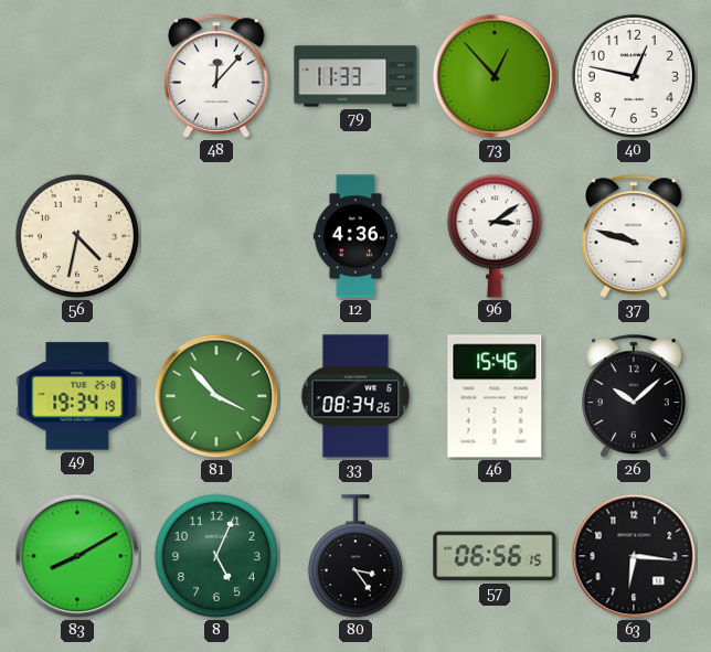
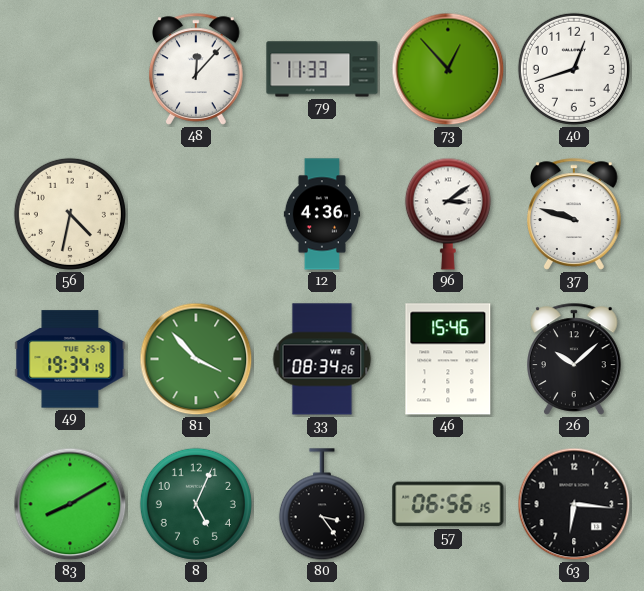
40: 12:47 -> 12:42
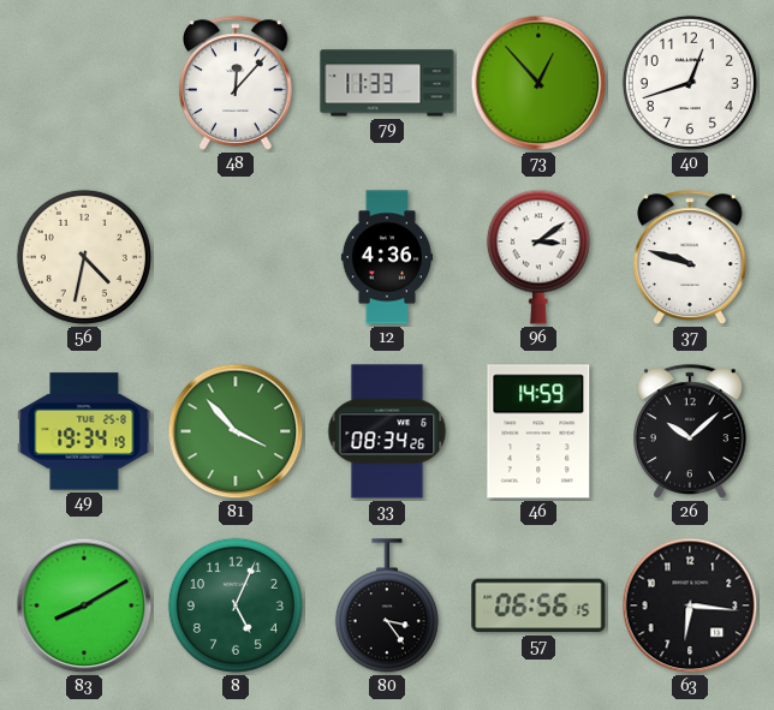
46: 15:46 -> 14:59
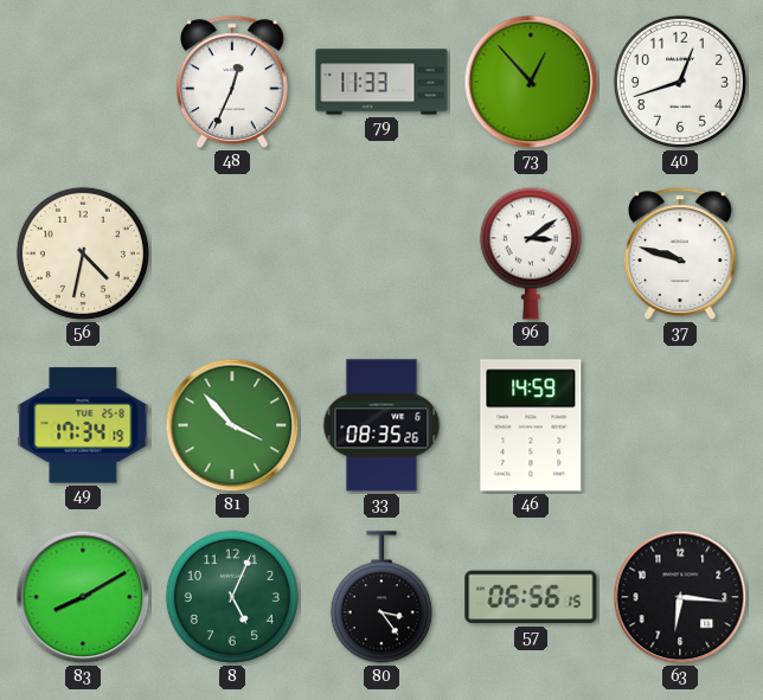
48: 12:07 -> 12:34
12: 4:36 -> none
49: 19:34 -> 17:34
33: 08:34 -> 08:35
26: 10:08 -> none
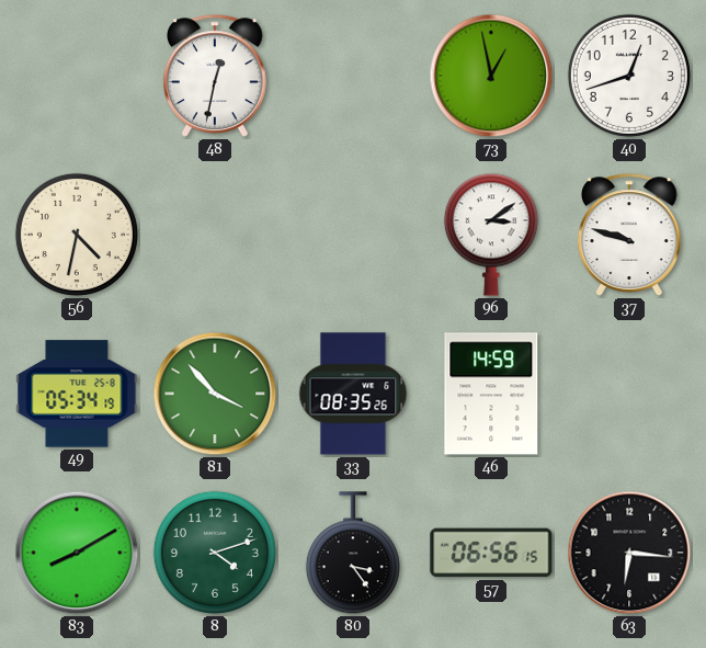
48: 12:34 -> 12:32
79: 11:33 -> none
73: 12:53 -> 12:58
49: 17:34 -> 05:34
8: 5:04 -> 4:12
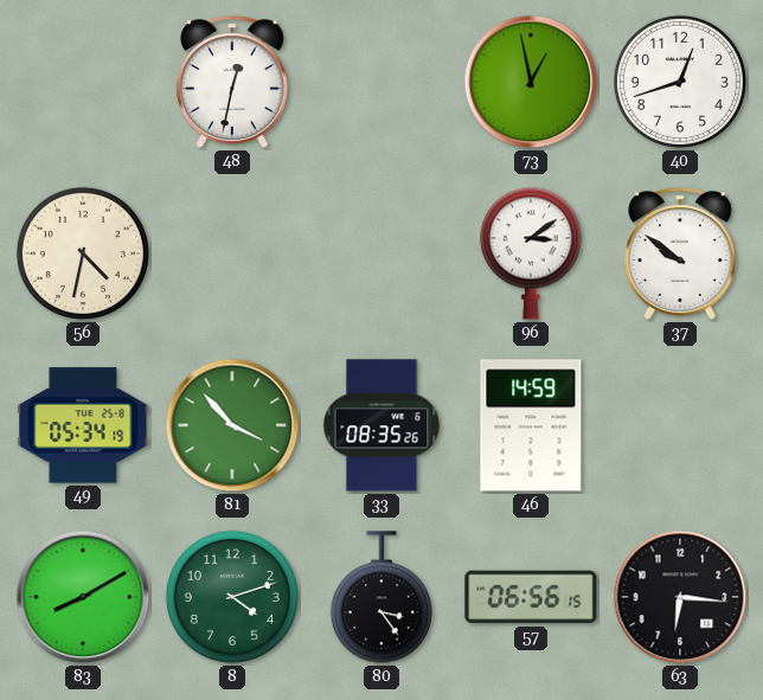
37: 9:48 -> 9:51
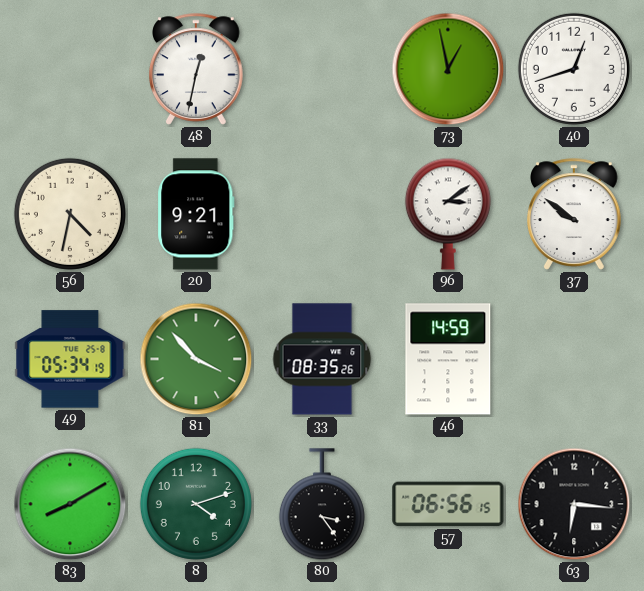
20: none -> 9:21
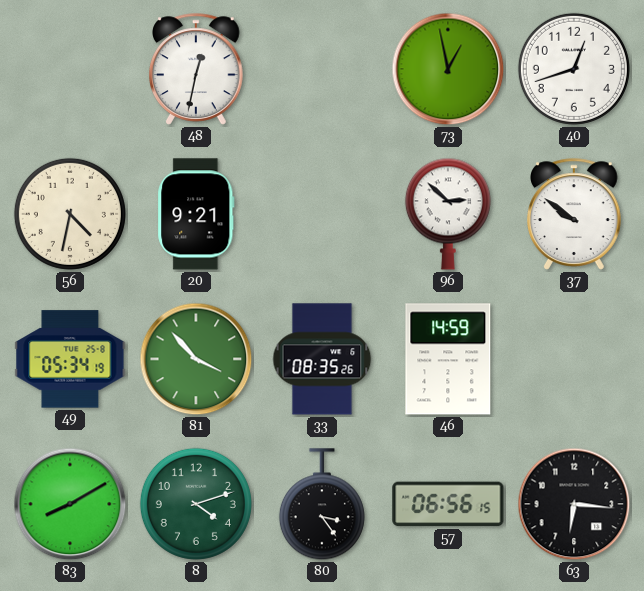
96: 3:09 -> 2:52
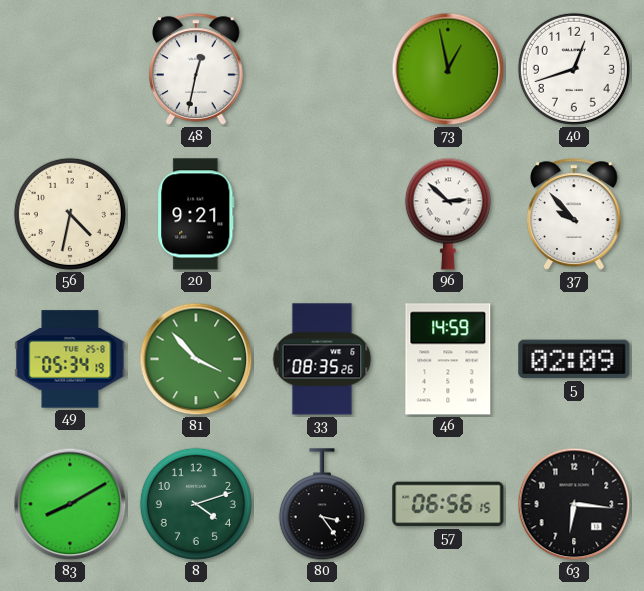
37: 9:51 -> 9:53
5: none -> 02:09
